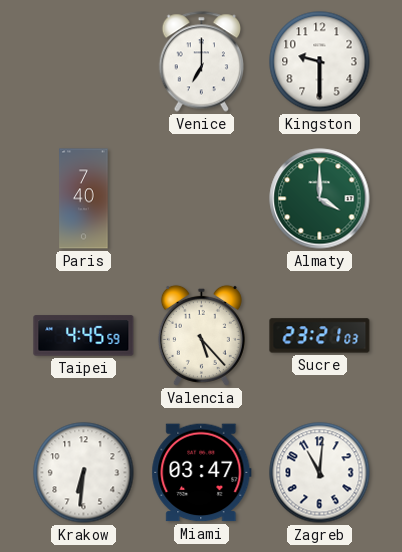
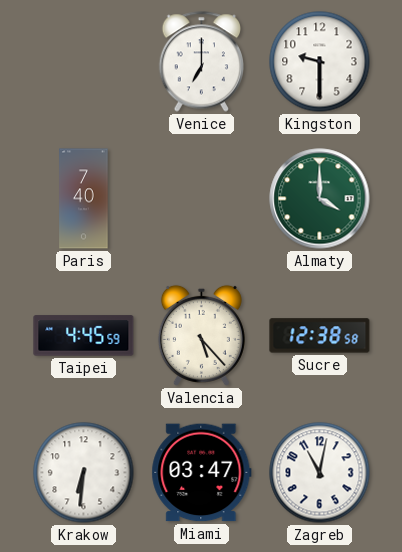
Sucre: 23:21 -> 12:38
Zagreb: 11:01 -> 11:02
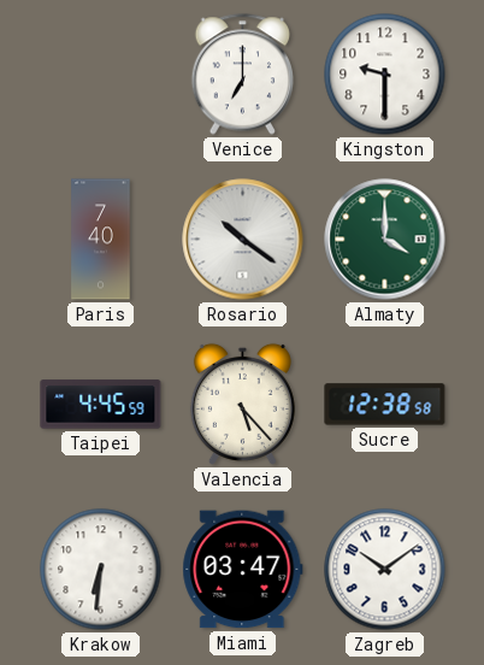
Rosario: none -> 10:21
Zagreb: 11:02 -> 10:09
